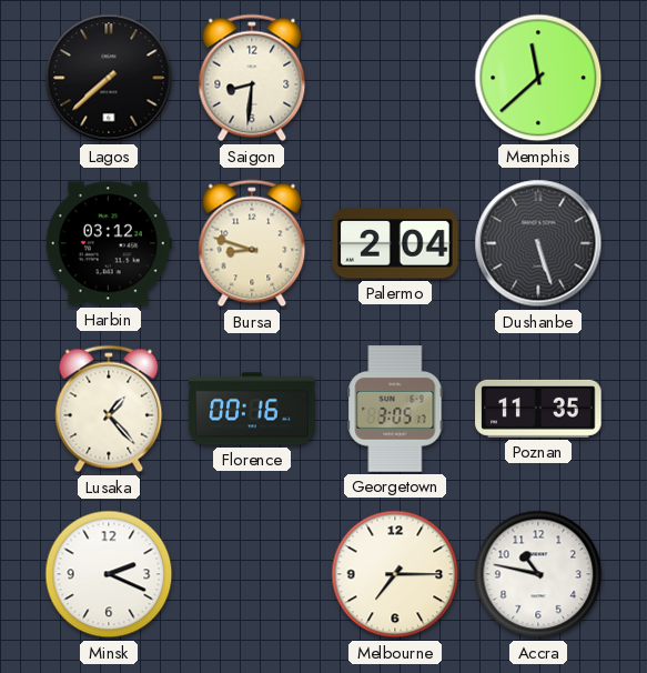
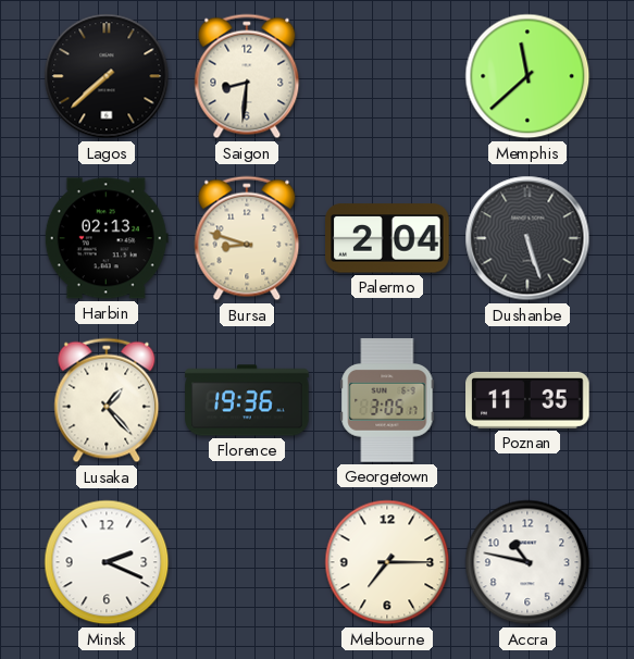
Harbin: 03:12 -> 02:13
Florence: 00:16 -> 19:36
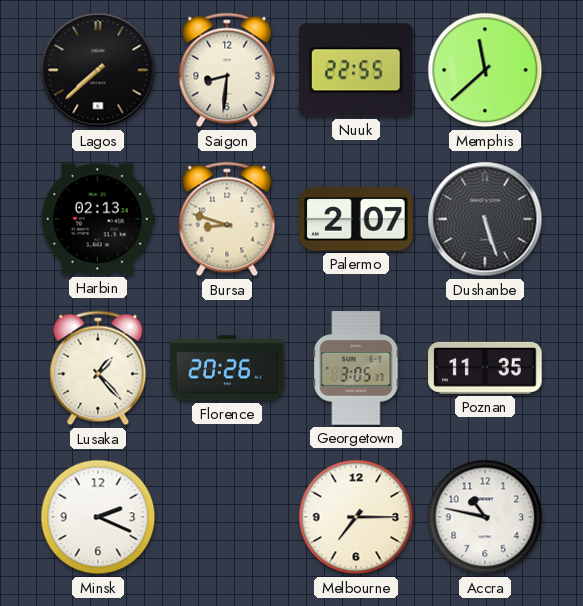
Nuuk: none -> 22:55
Palermo: 2:04 -> 2:07
Florence: 19:36 -> 20:26
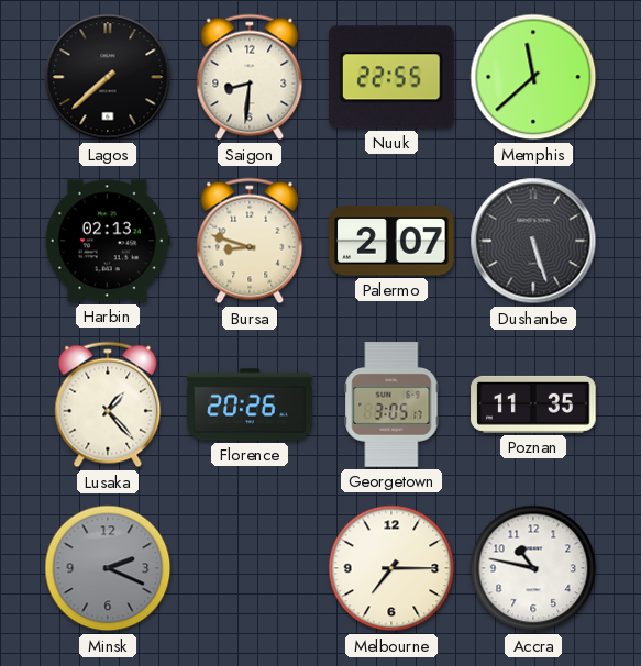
Minsk dial: white -> grey
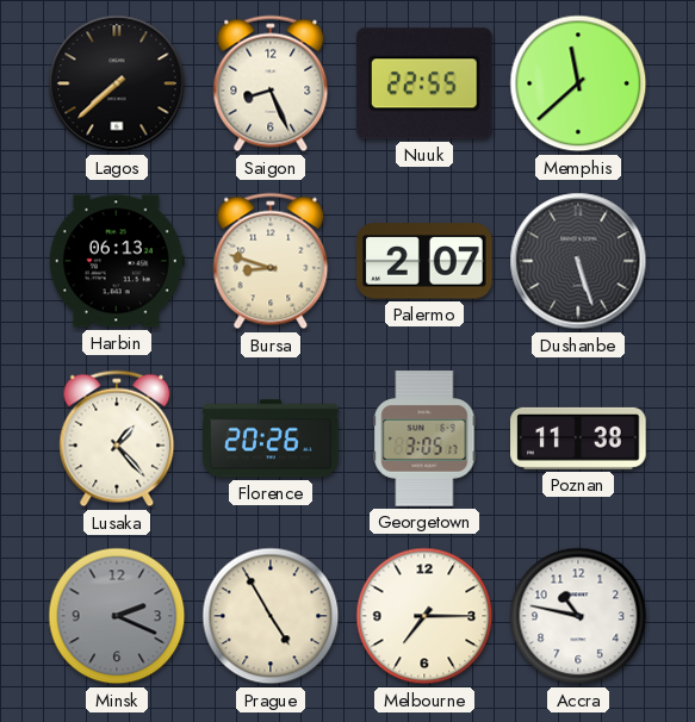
Saigon: 8:31 -> 8:26
Harbin: 02:13 -> 06:13
Poznan: 11:35 -> 11:38
Prague: none -> 4:55
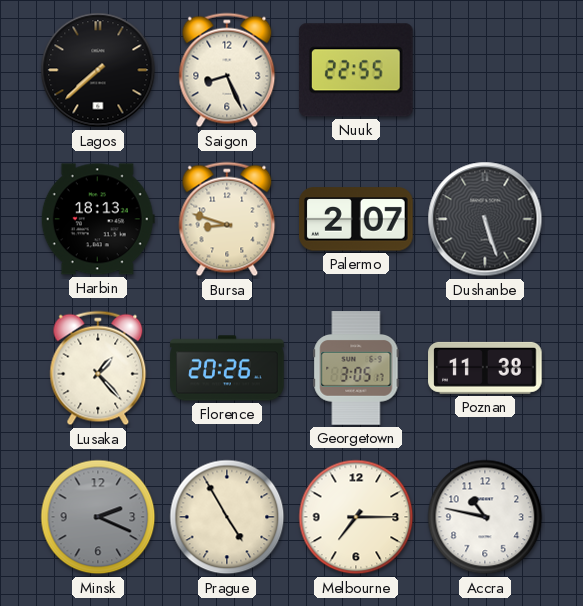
Memphis: 11:38 -> none
Harbin: 06:13 -> 18:13
